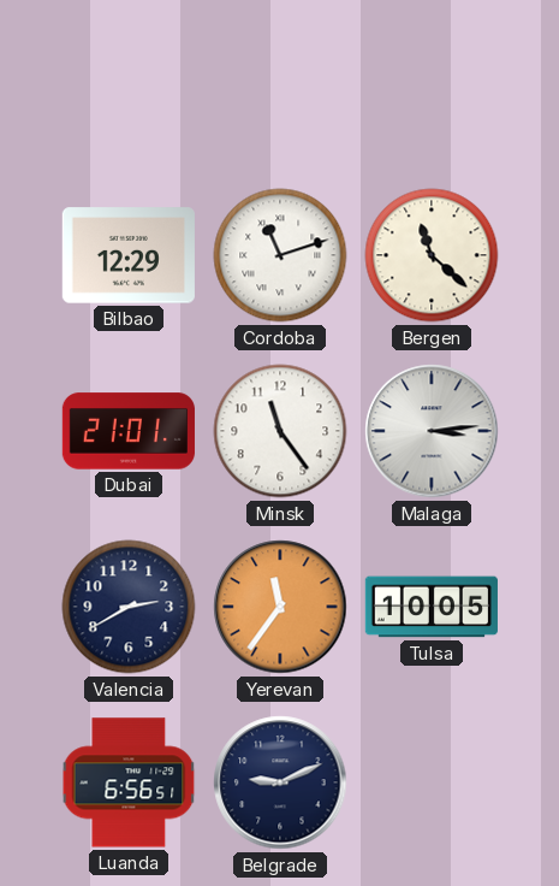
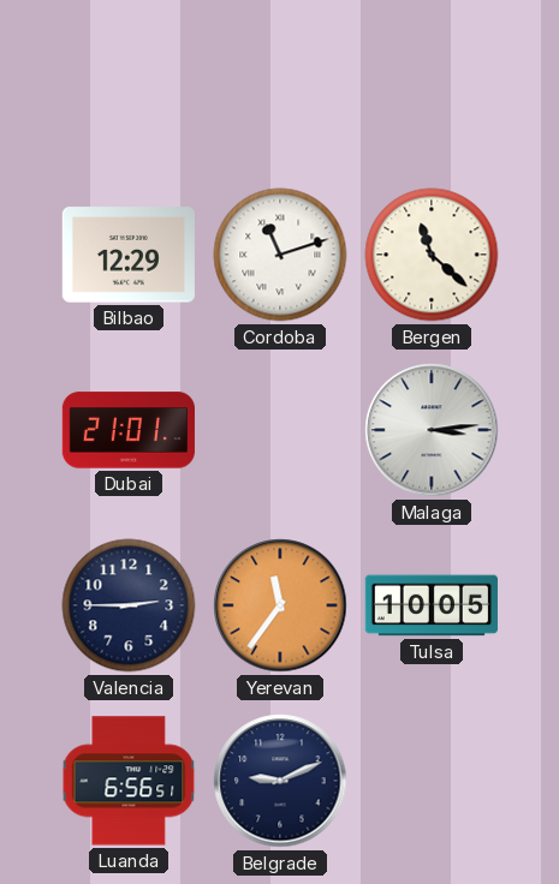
Minsk: 11:24 -> none
Valencia: 2:40 -> 2:45
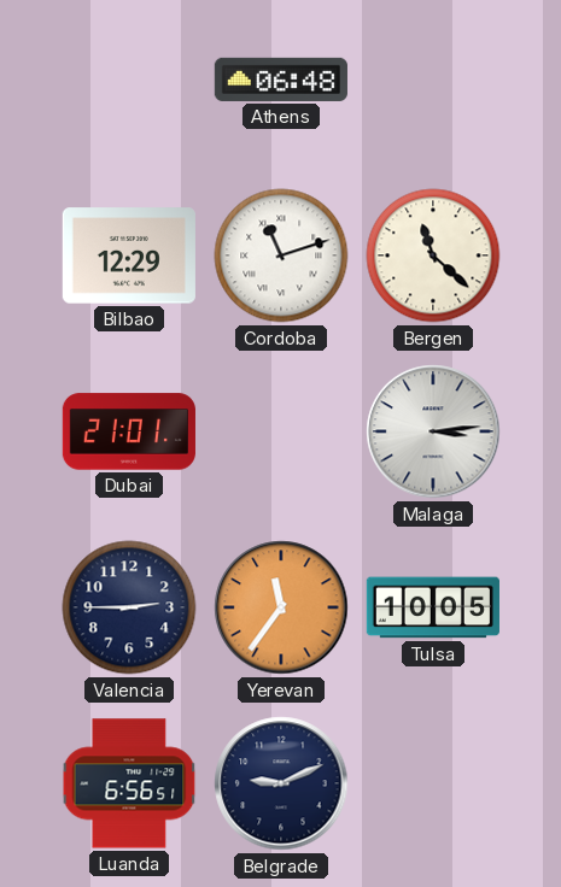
Athens: none -> 06:48
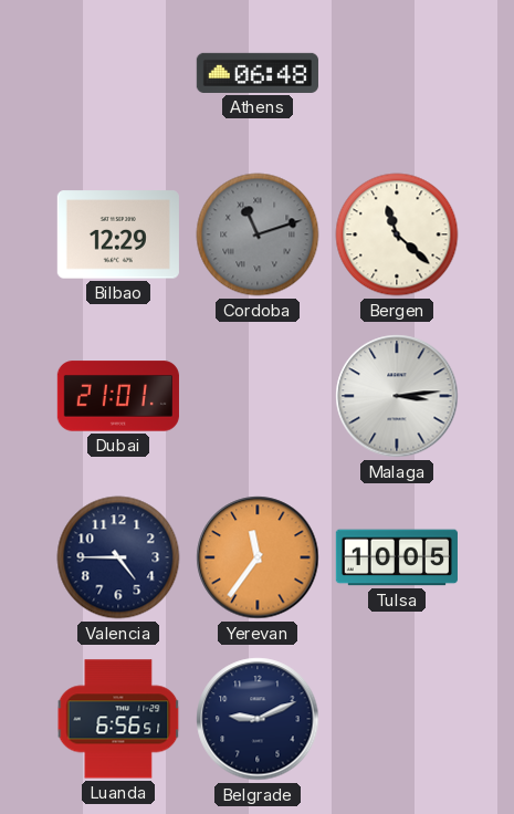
Cordoba dial: white -> grey
Valencia: 2:45 -> 4:45
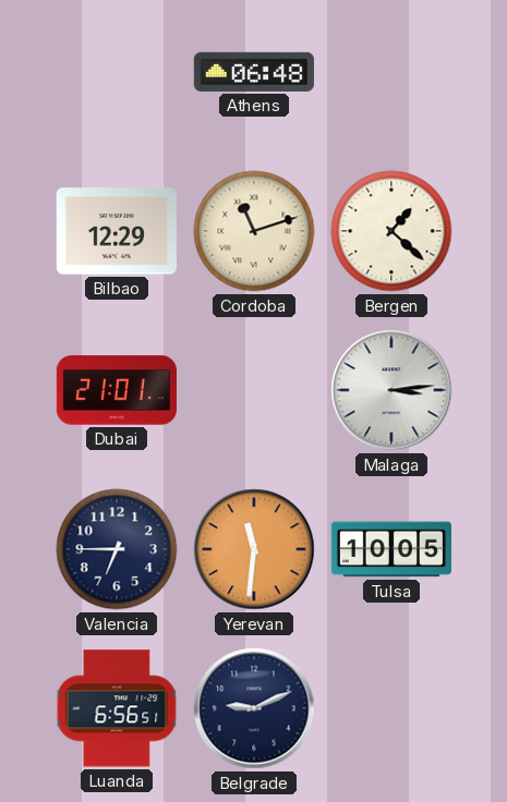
Cordoba dial: grey -> cream
Bergen: 11:22 -> 1:22
Valencia: 4:45 -> 6:45
Yerevan: 11:36 -> 11:31
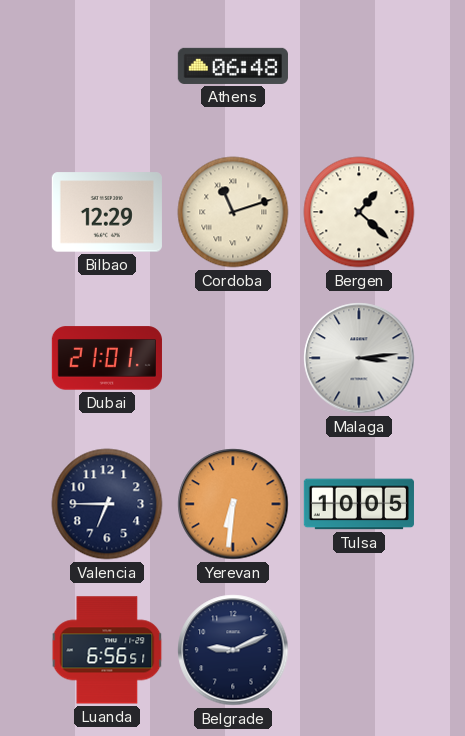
Yerevan: 11:31 -> 6:31
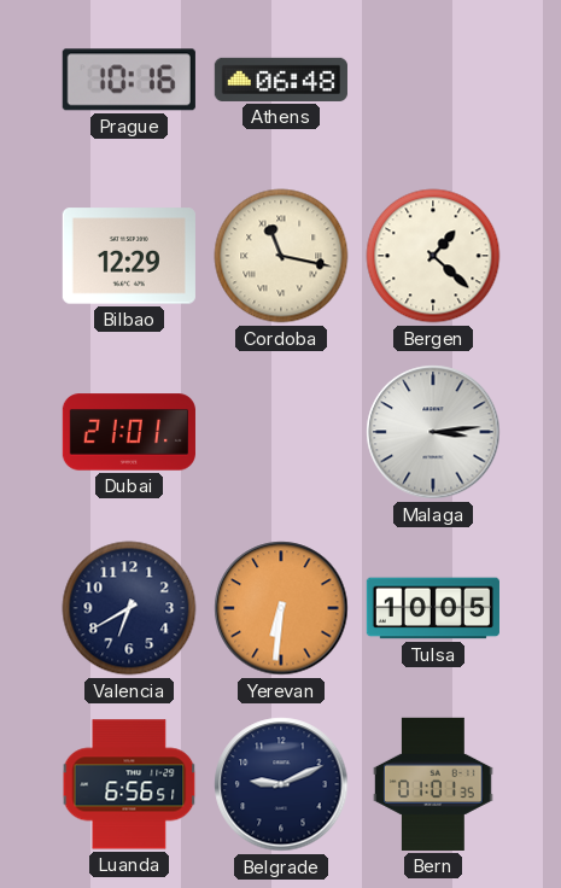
Prague: none -> 10:16
Cordoba: 11:12 -> 11:17
Valencia: 6:45 -> 6:40
Bern: none -> 01:01
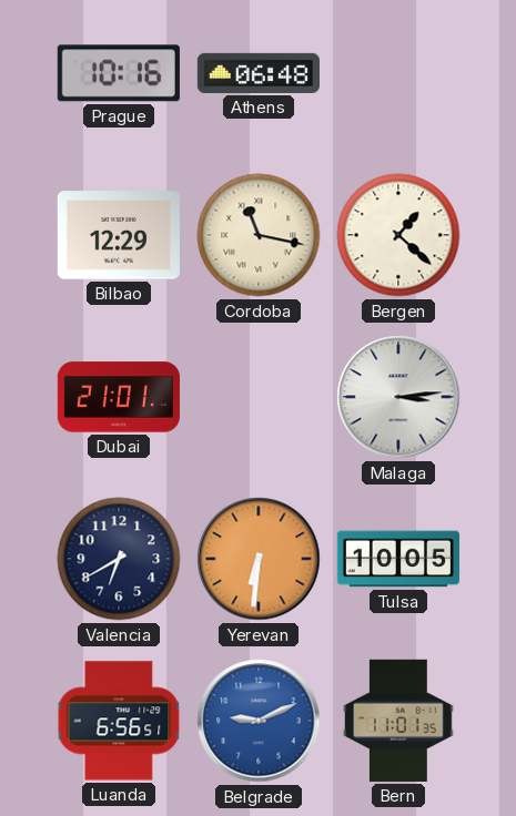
Belgrade dial: navy -> blue
Bern: 01:01 -> 11:01
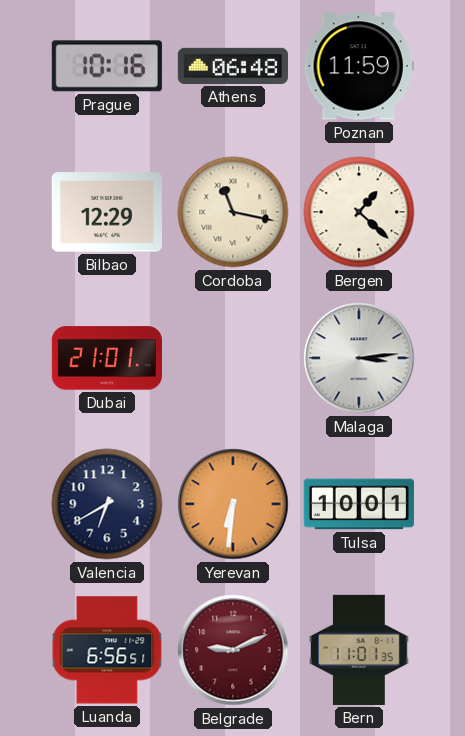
Poznan: none -> 11:59
Tulsa: 10:05 -> 10:01
Belgrade dial: blue -> burgundy
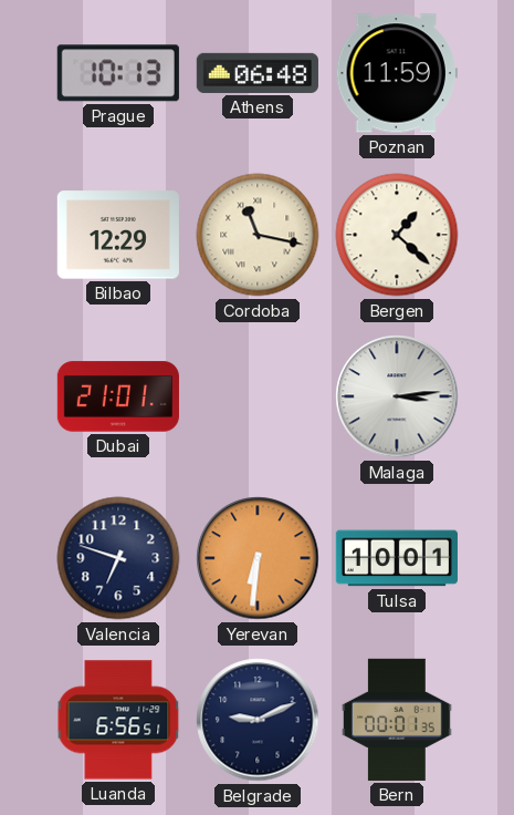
Prague: 10:16 -> 10:13
Valencia: 6:40 -> 6:48
Belgrade dial: burgundy -> navy
Bern: 11:01 -> 00:01
